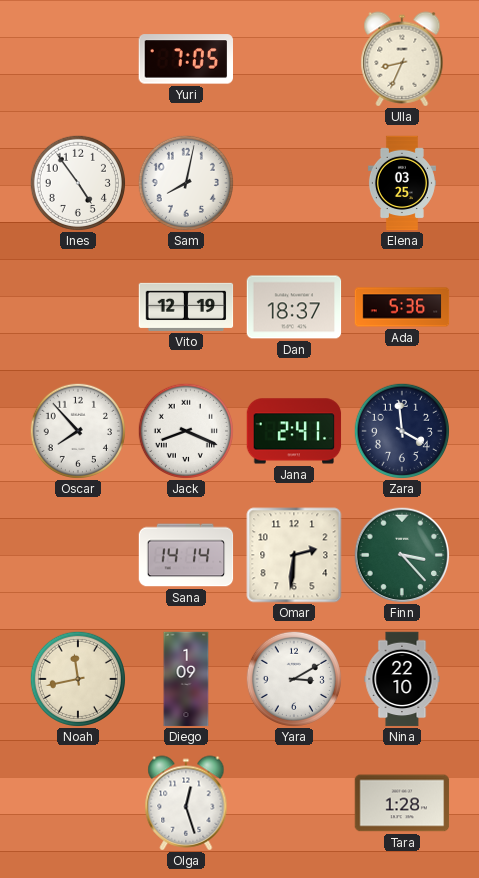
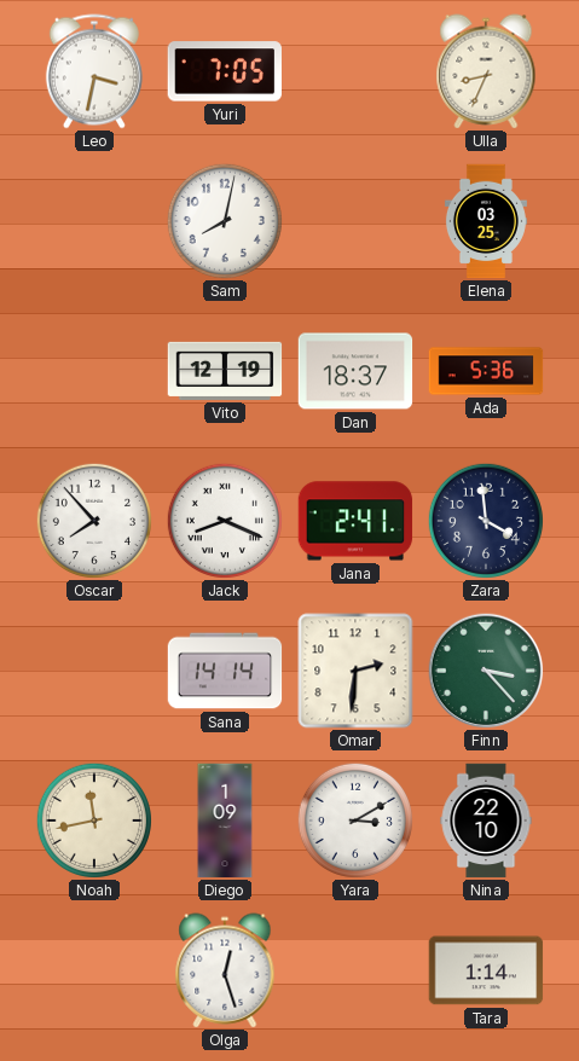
Leo: none -> 3:32
Ines: 4:54 -> none
Tara: 1:28 -> 1:14
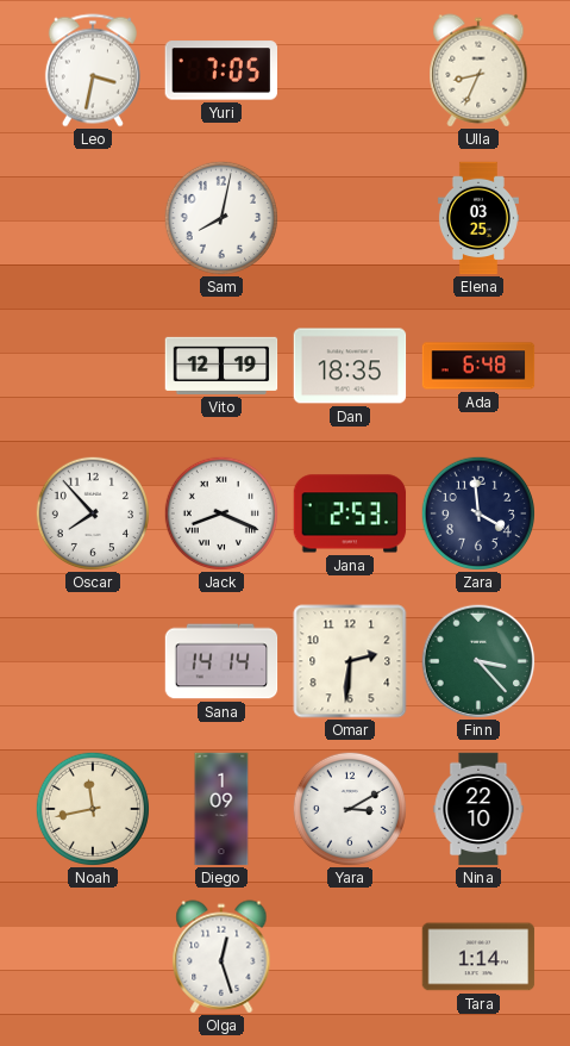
Dan: 18:37 -> 18:35
Ada: 5:36 -> 6:48
Jana: 2:41 -> 2:53
